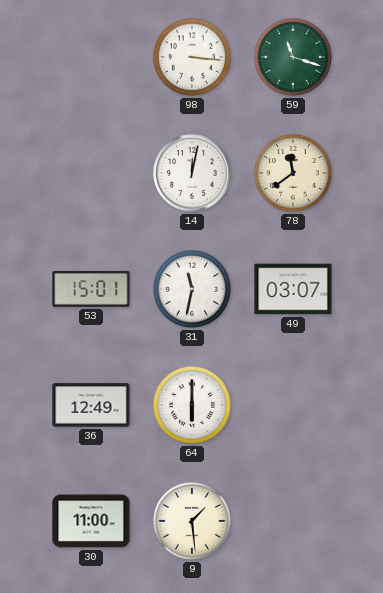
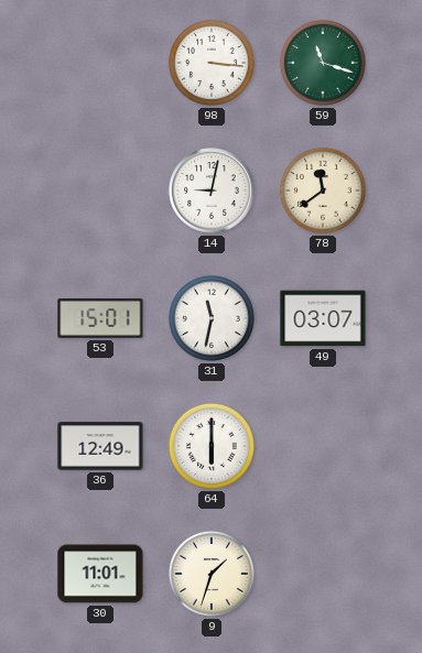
14: 12:02 -> 9:02
30: 11:00 -> 11:01
9: 1:29 -> 1:33
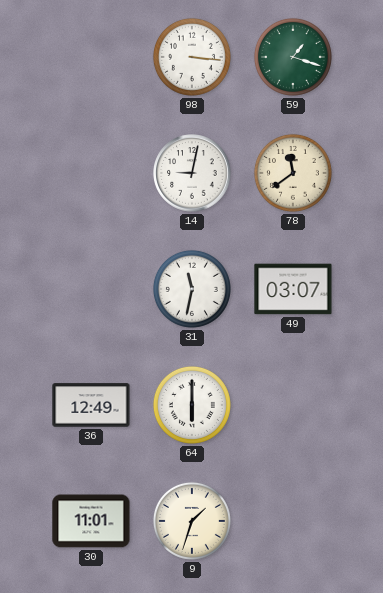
59: 11:18 -> 1:18
53: 15:01 -> none
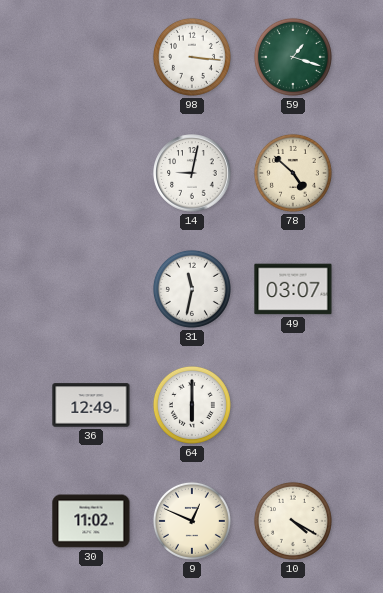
78: 11:39 -> 4:52
30: 11:01 -> 11:02
9: 1:33 -> 12:49
10: none -> 4:20
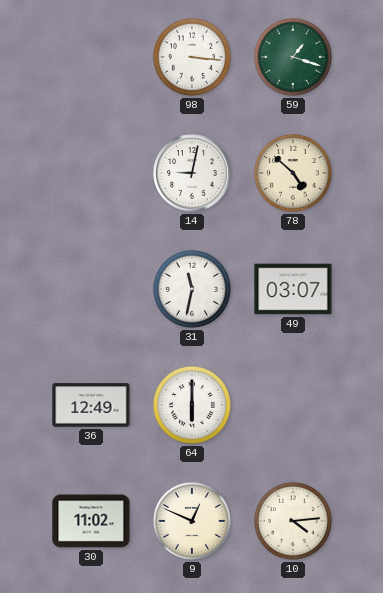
10: 4:20 -> 4:14
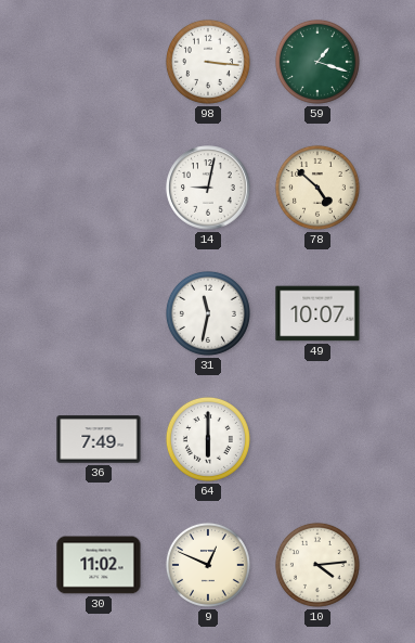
49: 03:07 -> 10:07
36: 12:49 -> 7:49
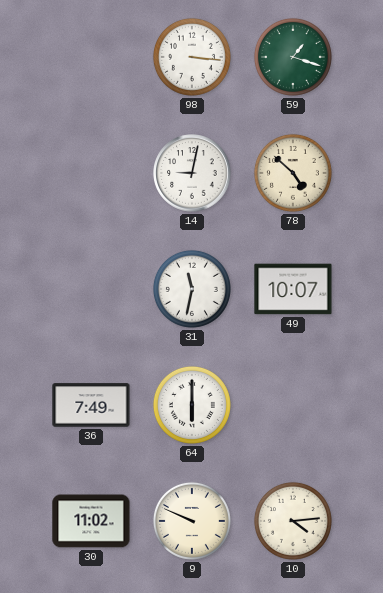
9: 12:49 -> 9:49
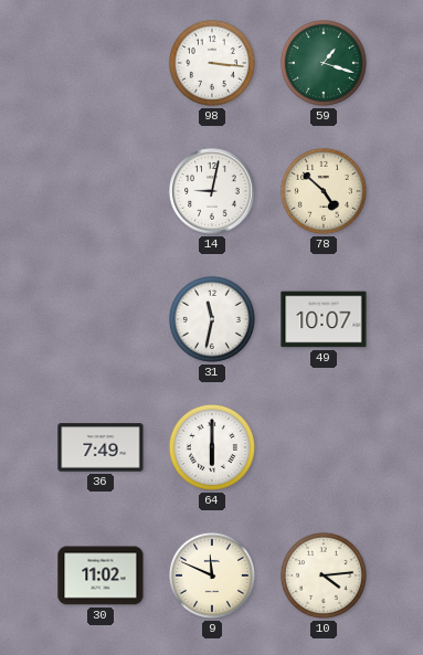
9: 9:49 -> 11:49
